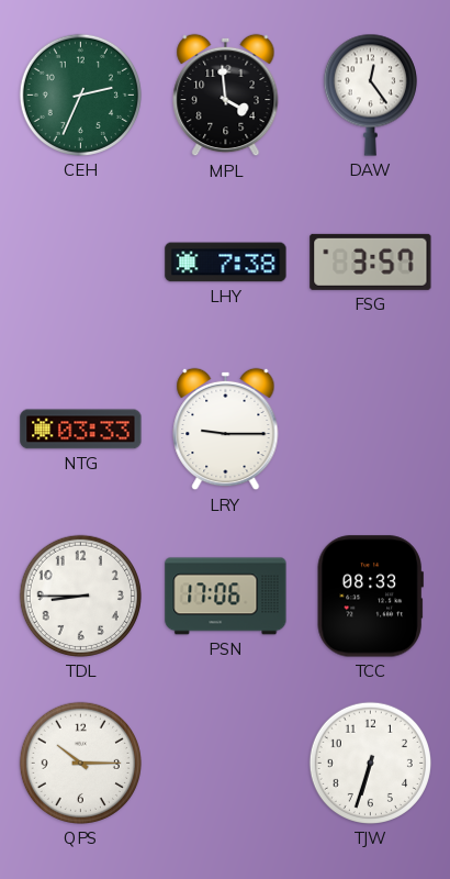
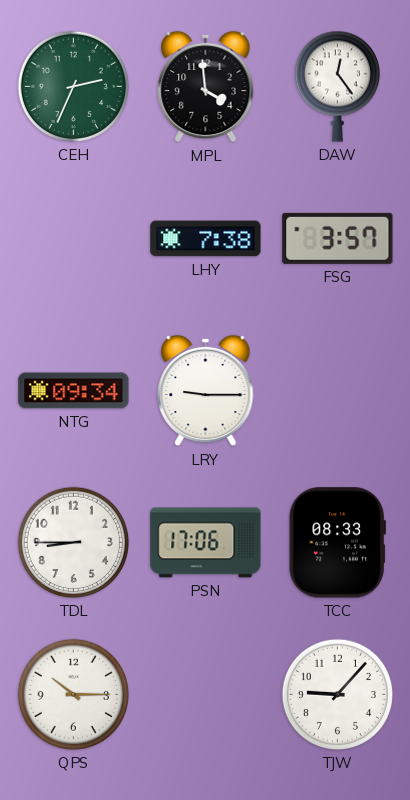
NTG: 03:33 -> 09:34
TJW: 6:33 -> 9:07
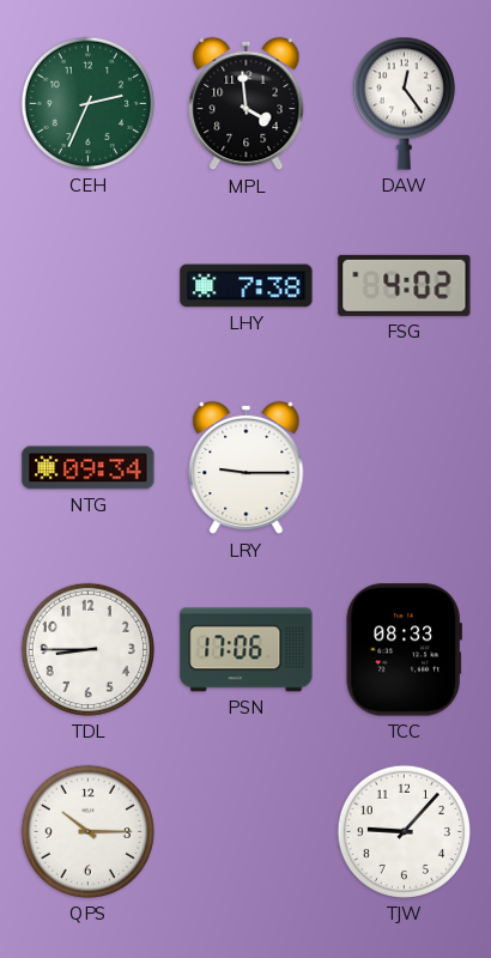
FSG: 3:57 -> 4:02
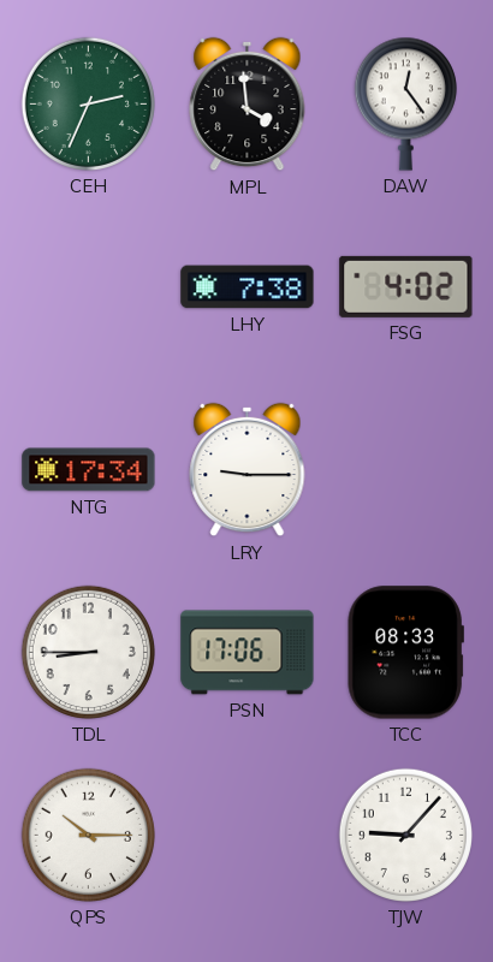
NTG: 09:34 -> 17:34
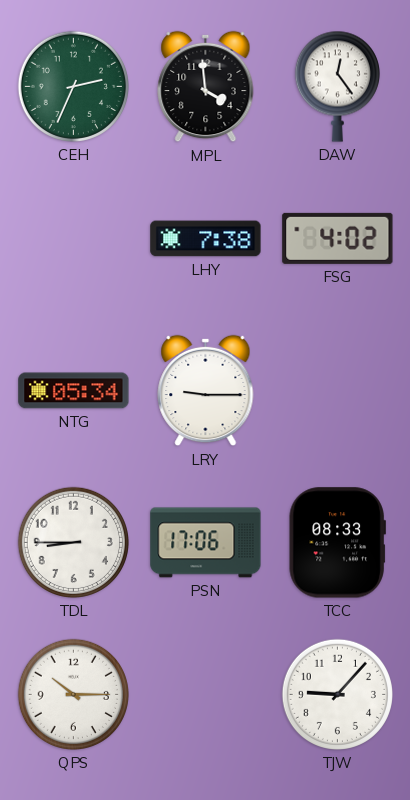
NTG: 17:34 -> 05:34
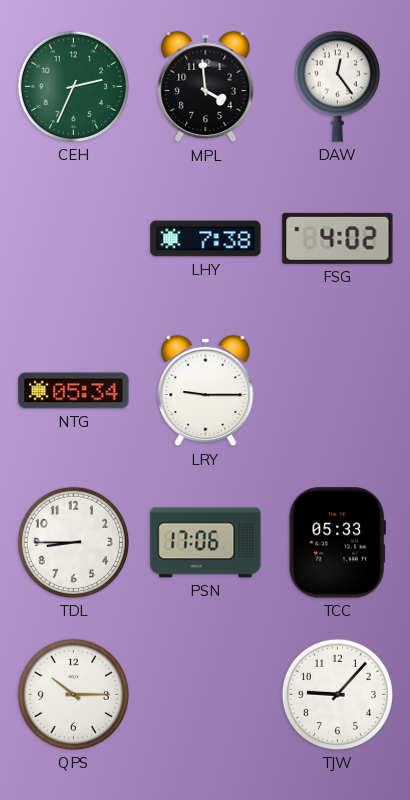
TCC: 08:33 -> 05:33
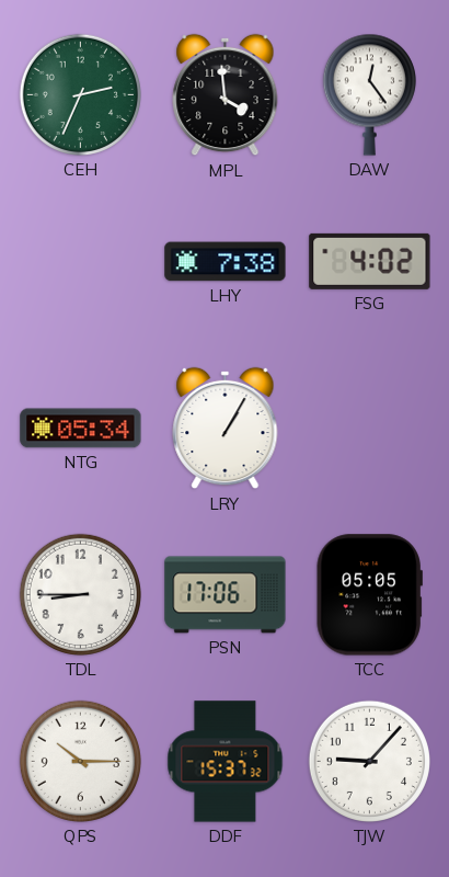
LRY: 9:15 -> 1:05
TCC: 05:33 -> 05:05
DDF: none -> 15:37
